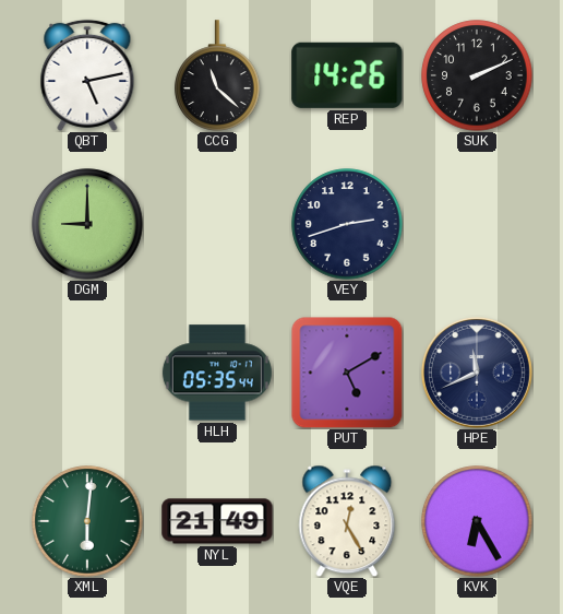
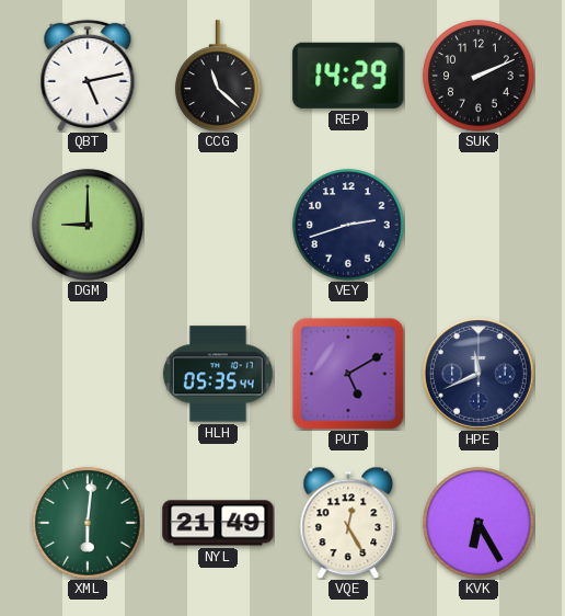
REP: 14:26 -> 14:29
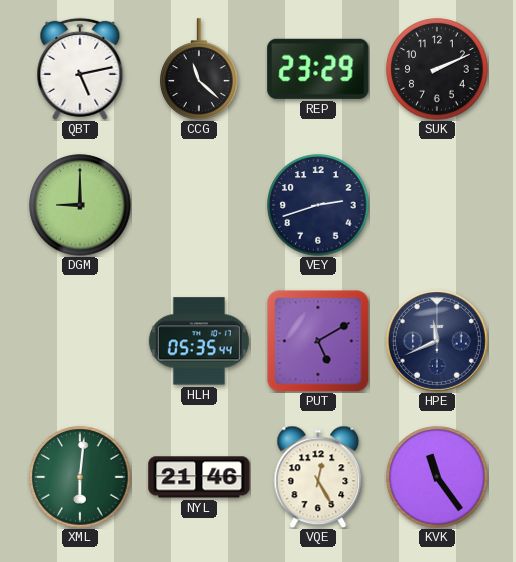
REP: 14:29 -> 23:29
NYL: 21:49 -> 21:46
KVK: 6:25 -> 11:24
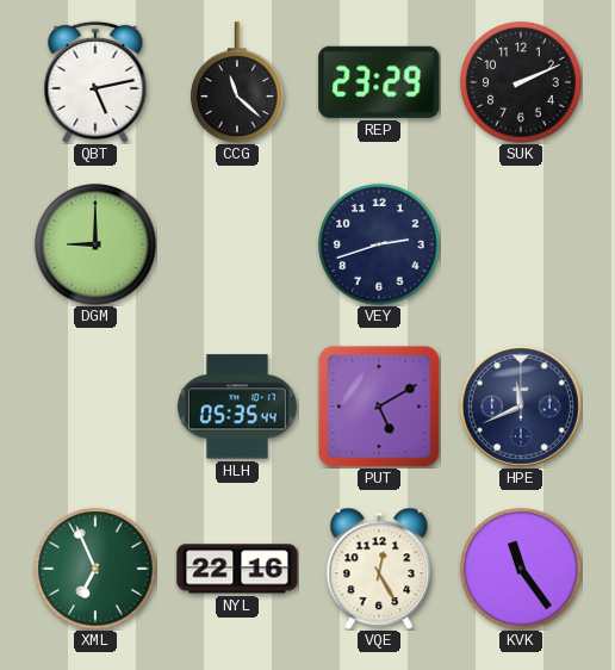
XML: 6:01 -> 6:56
NYL: 21:46 -> 22:16
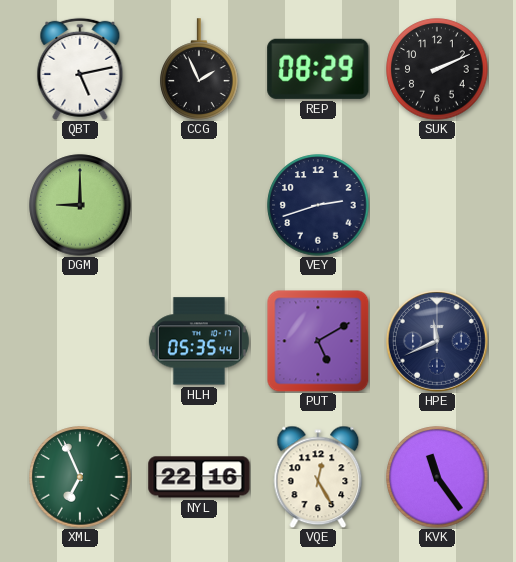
CCG: 11:22 -> 1:56
REP: 23:29 -> 08:29
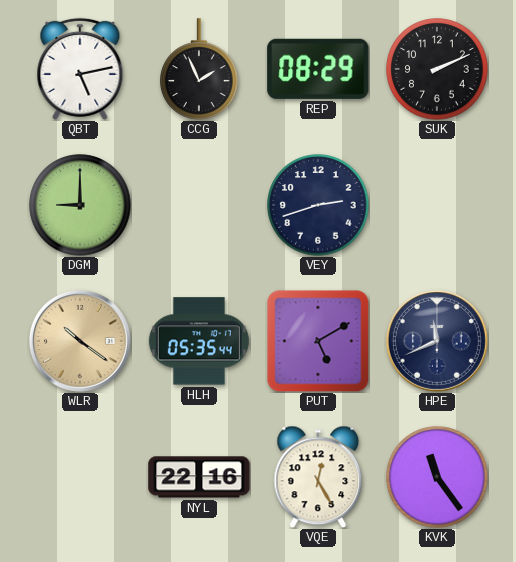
WLR: none -> 10:21
XML: 6:56 -> none
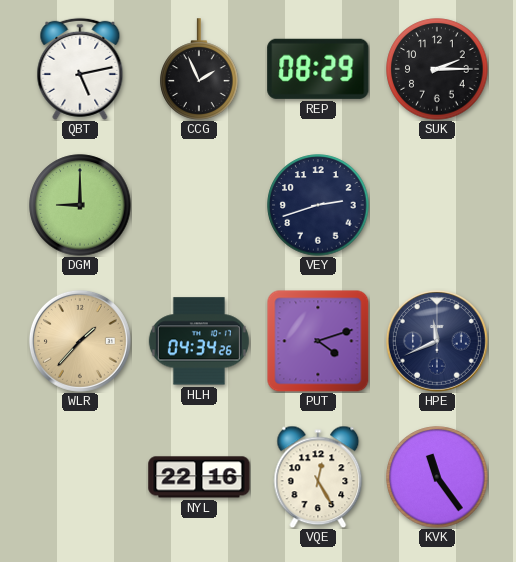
SUK: 2:11 -> 2:15
WLR: 10:21 -> 1:37
HLH: 05:35 -> 04:34
PUT: 5:10 -> 4:12
